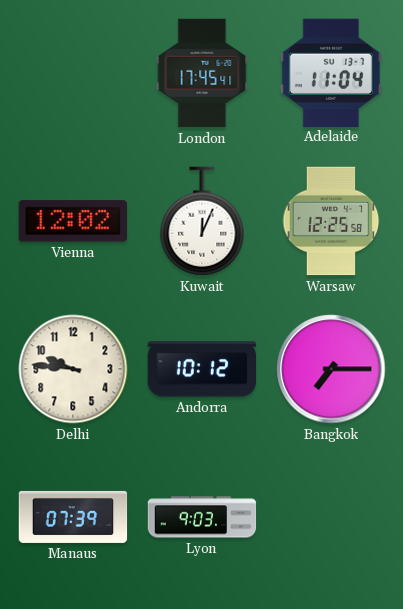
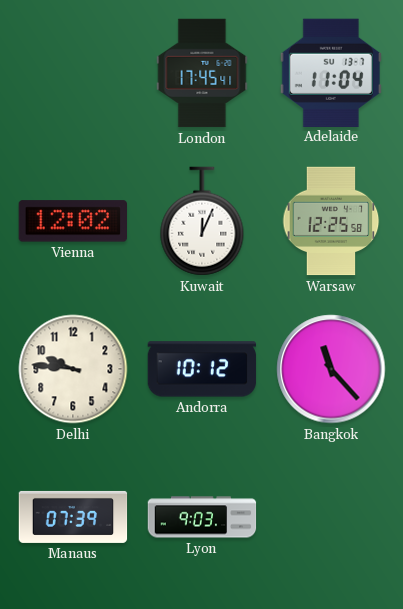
Bangkok: 7:15 -> 11:23
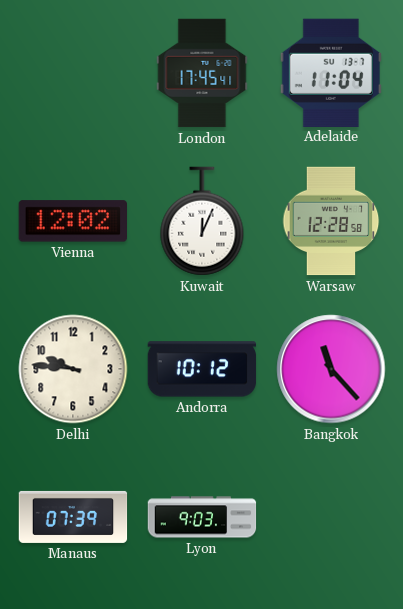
Warsaw: 12:25 -> 12:28
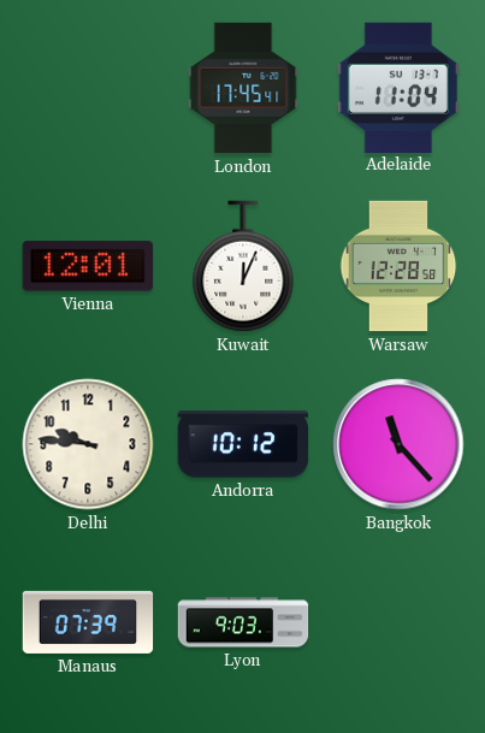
Vienna: 12:02 -> 12:01
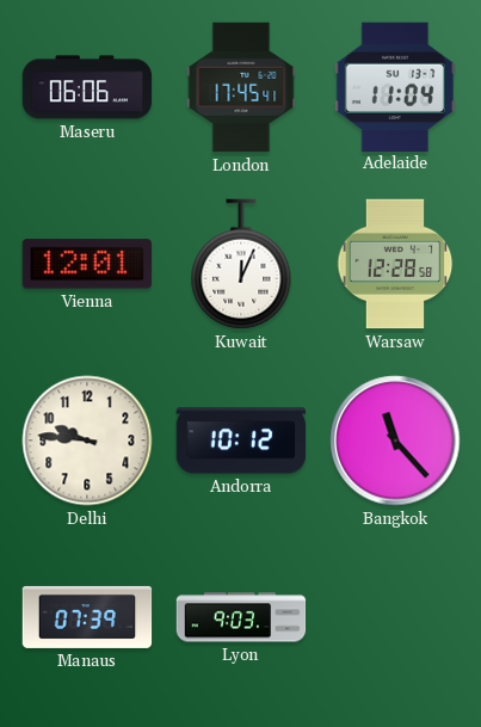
Maseru: none -> 06:06
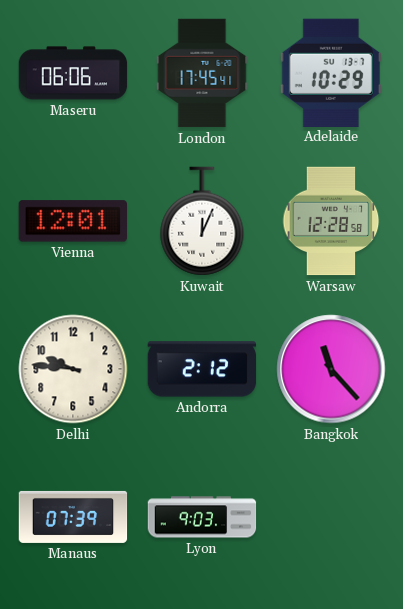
Adelaide: 11:04 -> 10:29
Andorra: 10:12 -> 2:12
